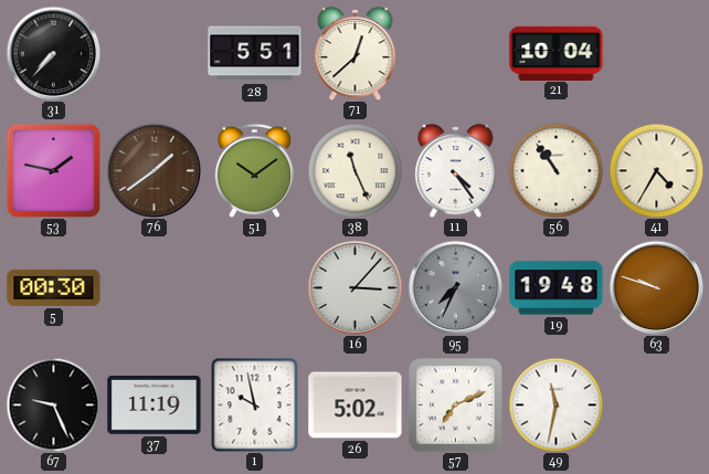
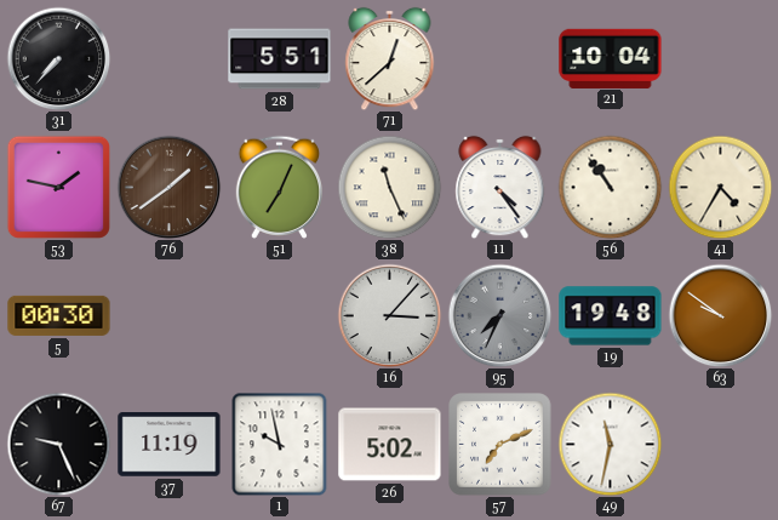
51: 10:09 -> 7:04
63: 9:48 -> 9:51
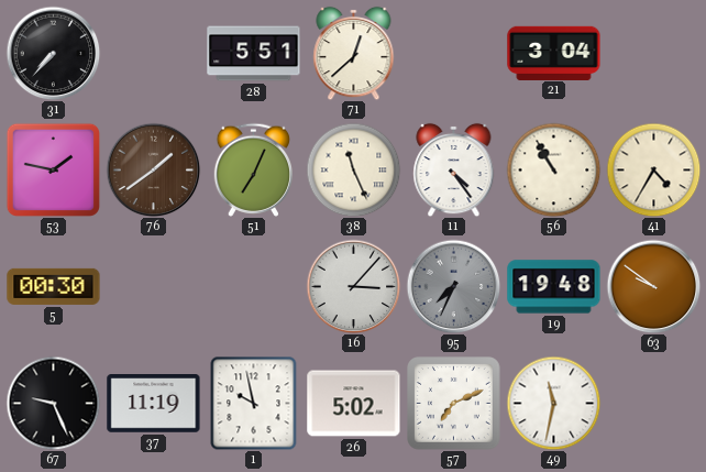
21: 10:04 -> 3:04
56: 10:54 -> 10:55
